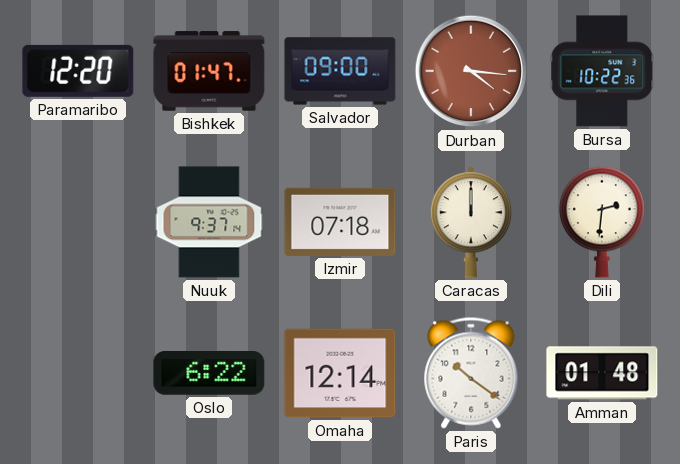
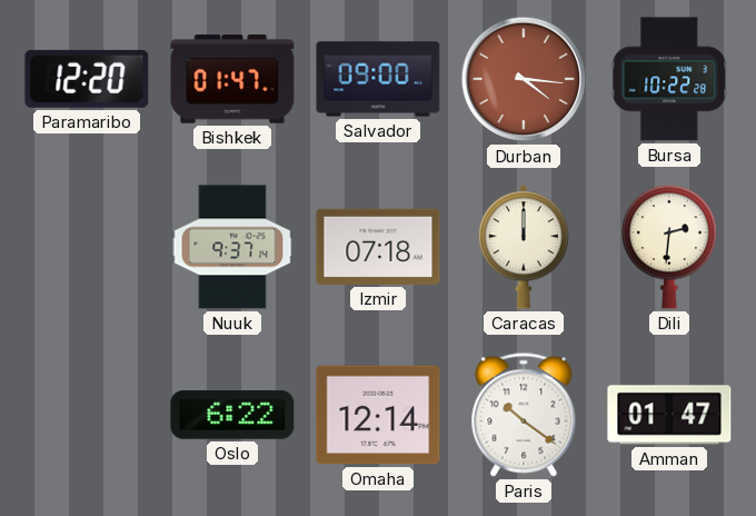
Bursa: 10:22:36 -> 10:22:28
Amman: 01:48 -> 01:47
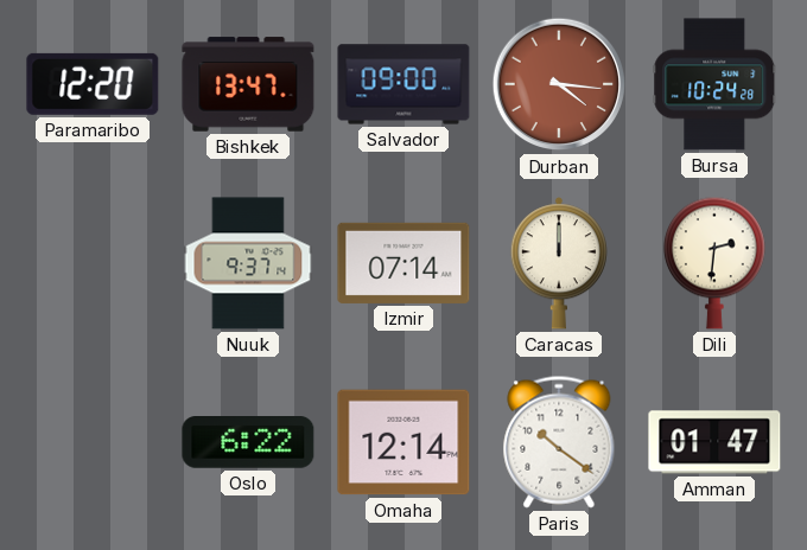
Bishkek: 01:47 -> 13:47
Bursa: 10:22 -> 10:24
Izmir: 07:18 -> 07:14
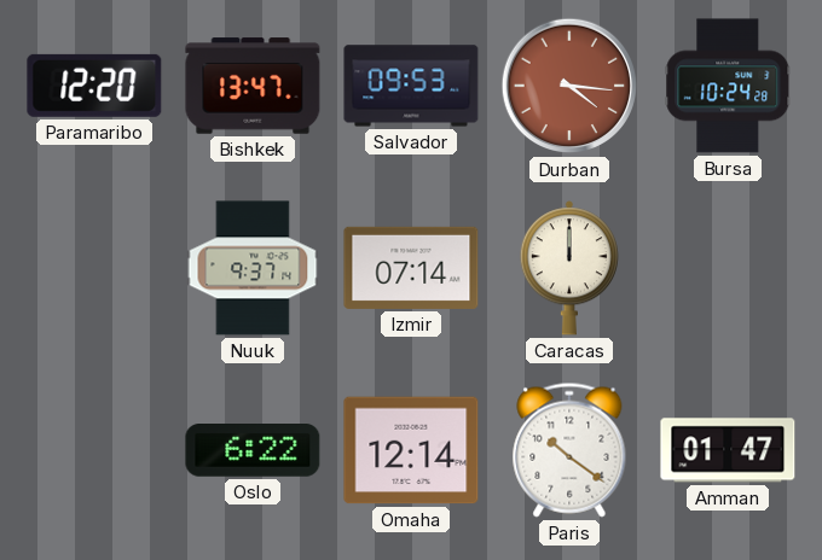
Salvador: 09:00 -> 09:53
Dili: 2:31 -> none
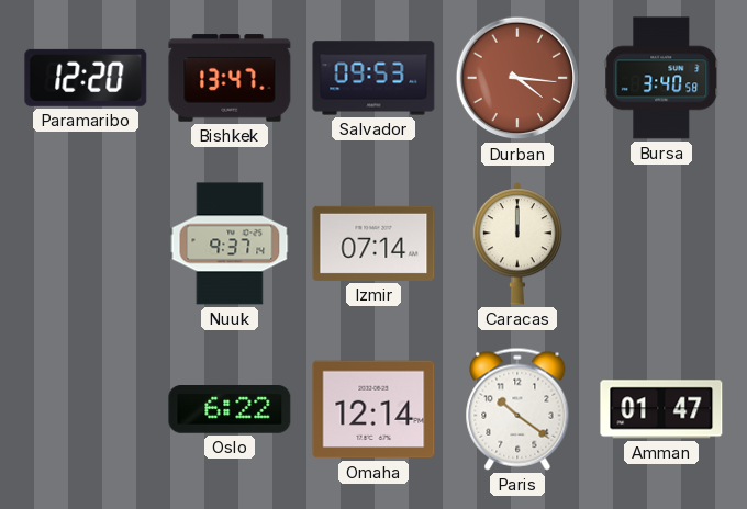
Bursa: 10:24 -> 3:40
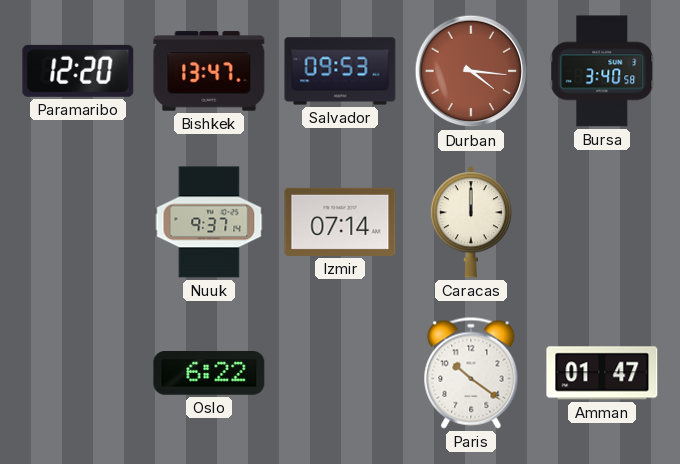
Omaha: 12:14 -> none
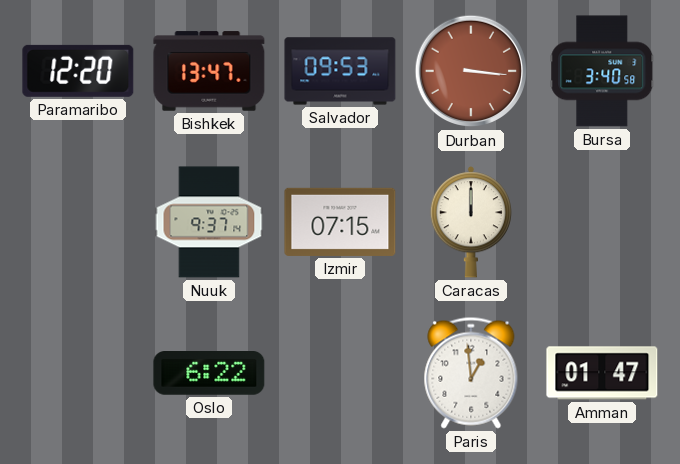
Durban: 4:16 -> 3:16
Izmir: 07:14 -> 07:15
Paris: 10:21 -> 12:59
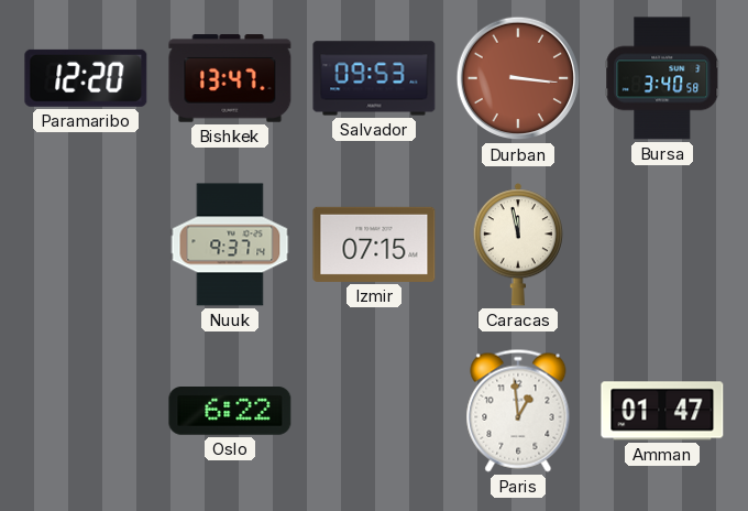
Caracas: 12:00 -> 11:58
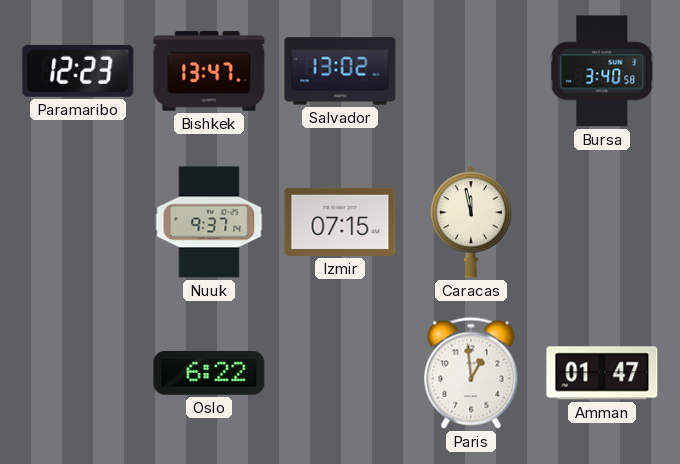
Paramaribo: 12:20 -> 12:23
Salvador: 09:53 -> 13:02
Durban: 3:16 -> none
